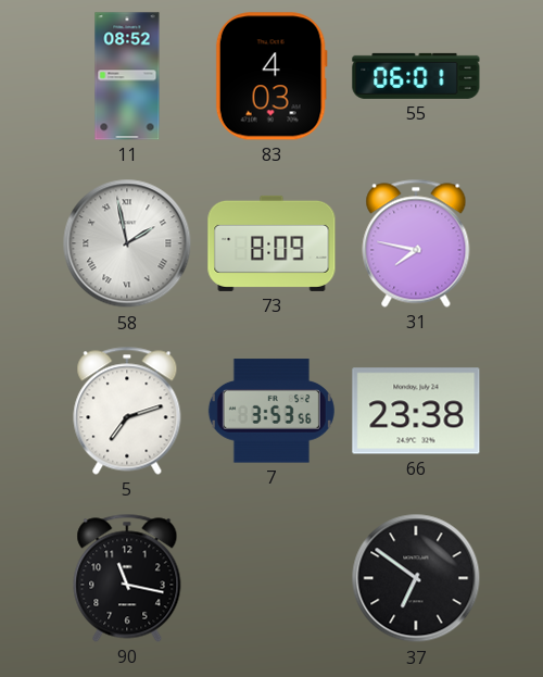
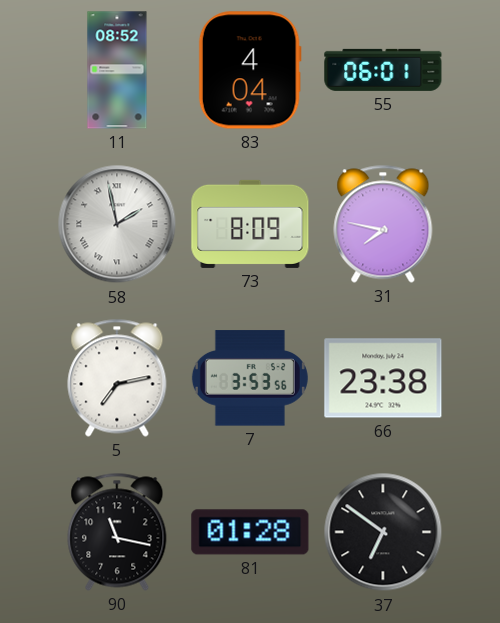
83: 4:03 -> 4:04
5: 7:12 -> 7:13
81: none -> 01:28
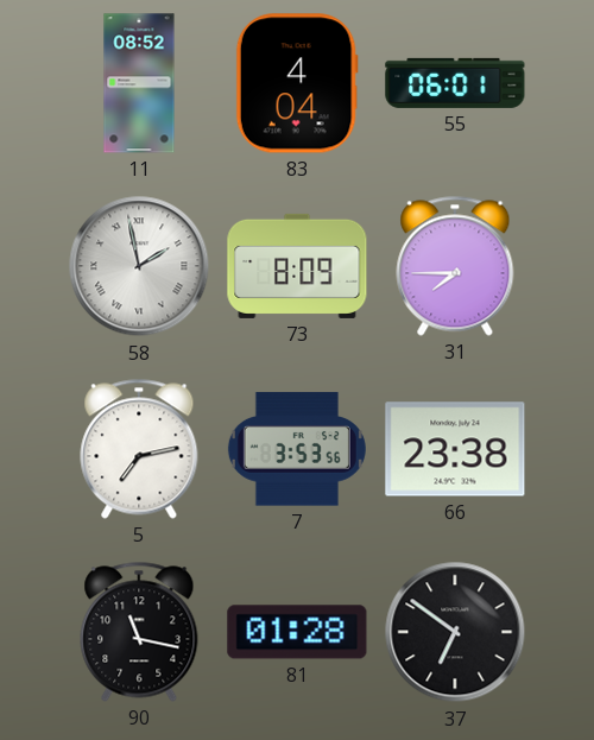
31: 7:47 -> 7:45
